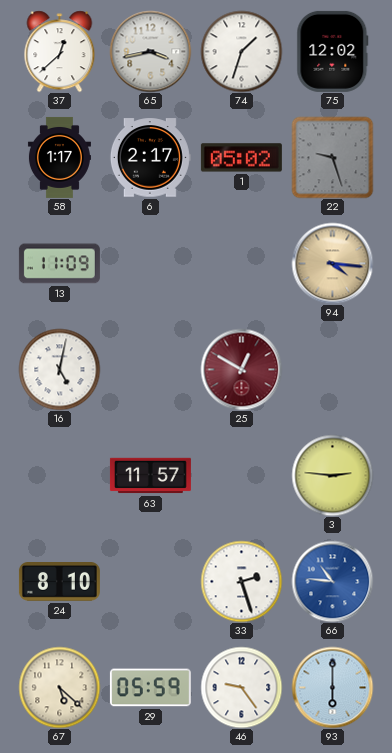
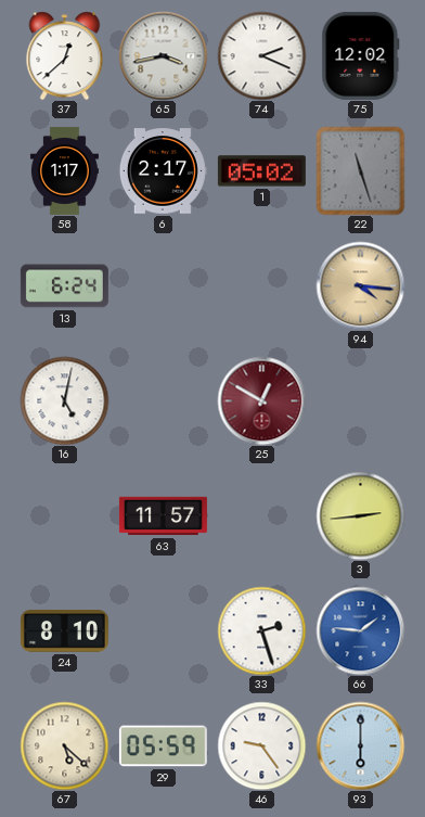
74: 1:33 -> 2:19
22: 9:27 -> 11:27
13: 11:09 -> 6:24
3: 2:46 -> 2:44
66: 10:46 -> 1:46
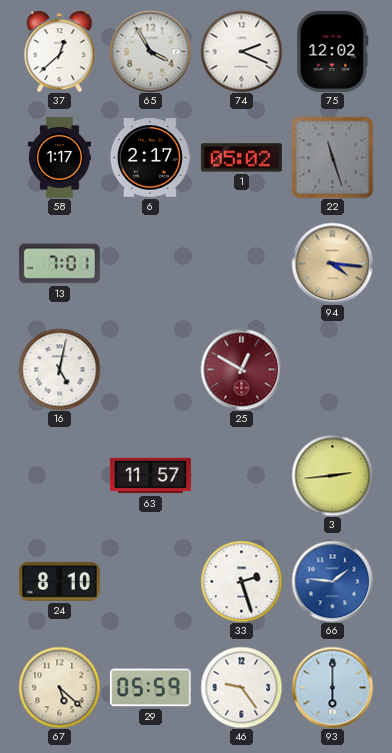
65: 3:43 -> 3:55
13: 6:24 -> 7:01
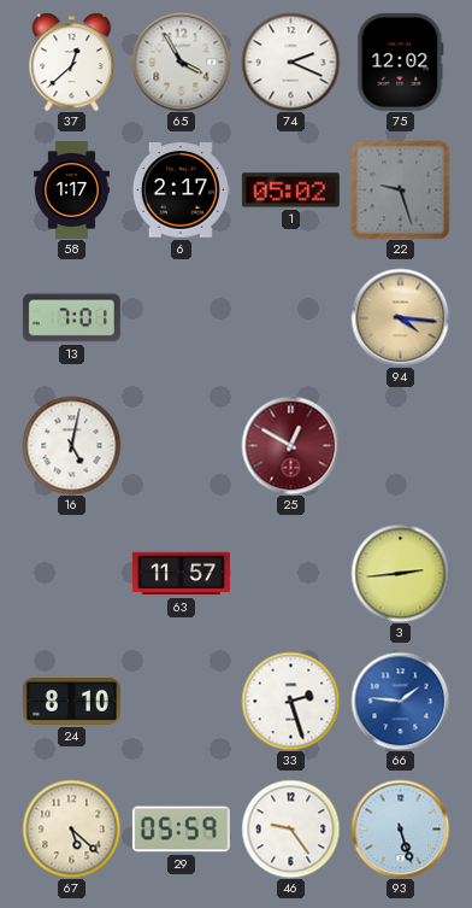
22: 11:27 -> 9:27
93: 6:00 -> 5:27
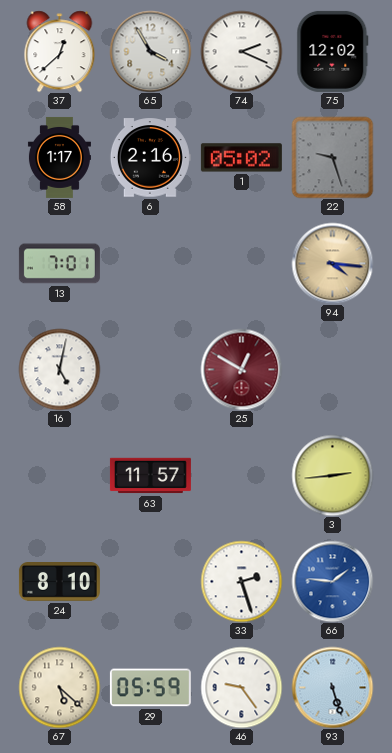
6: 2:17 -> 2:16
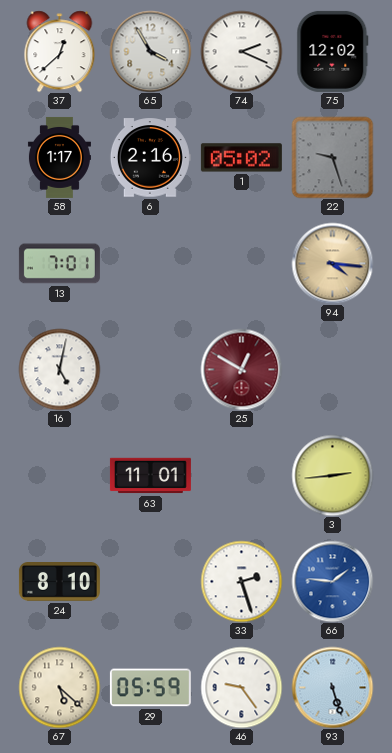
63: 11:57 -> 11:01
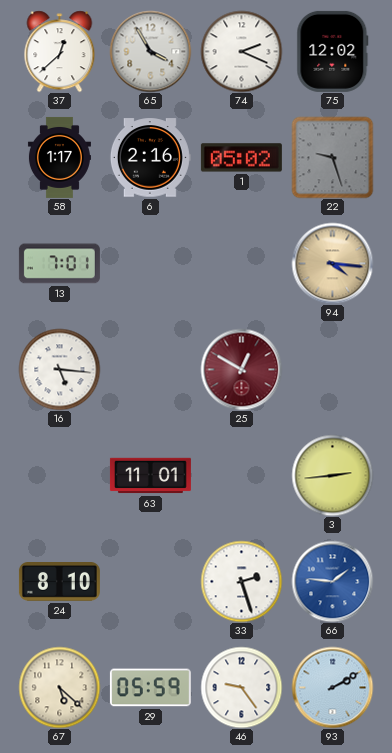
16: 5:02 -> 5:16
93: 5:27 -> 2:10
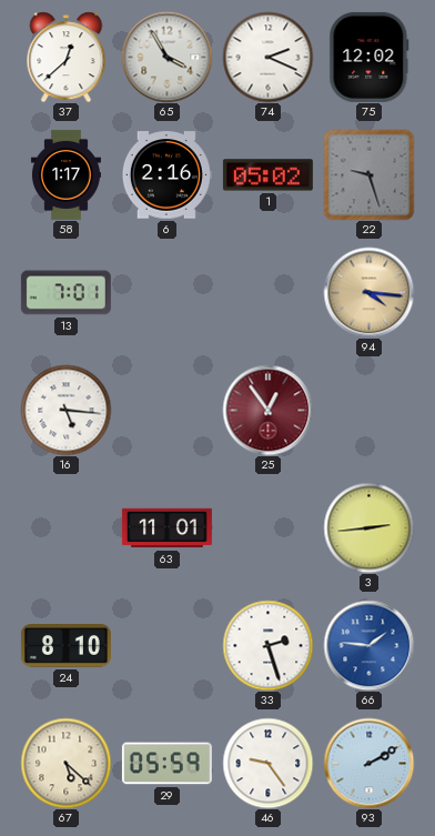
25: 12:50 -> 12:54
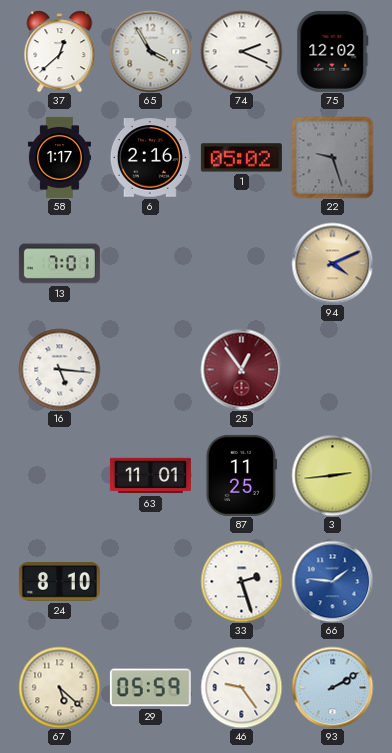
94: 4:16 -> 4:11
87: none -> 11:25
